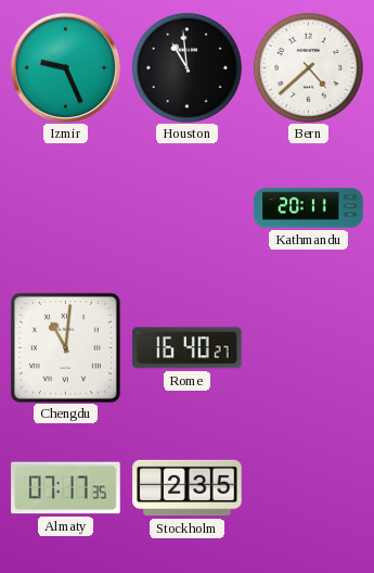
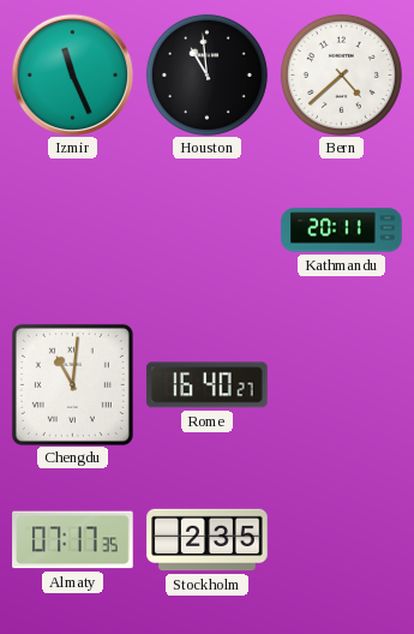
Izmir: 9:26 -> 11:26
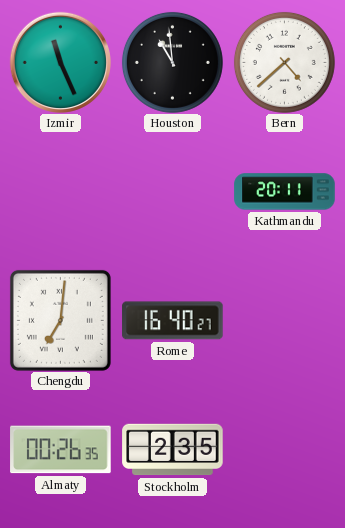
Chengdu: 11:01 -> 7:01
Almaty: 07:17 -> 00:26
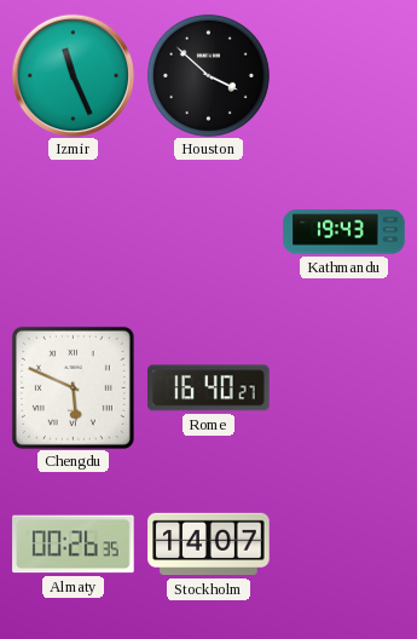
Houston: 10:59 -> 3:52
Bern: 4:38 -> none
Kathmandu: 20:11 -> 19:43
Chengdu: 7:01 -> 5:49
Stockholm: 2:35 -> 14:07
